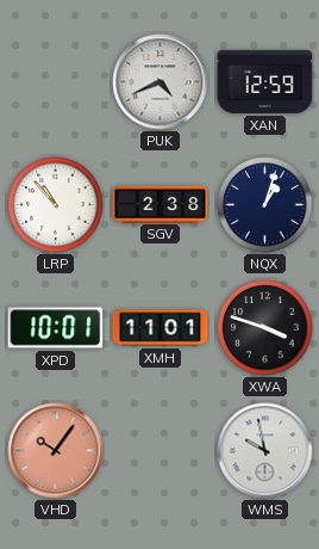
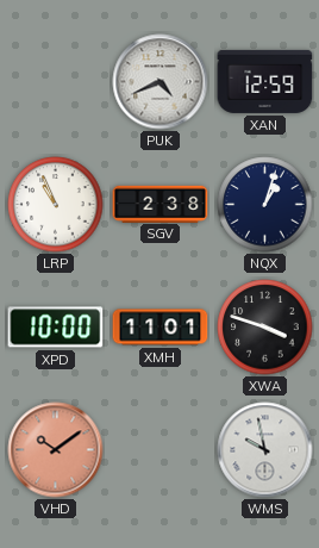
LRP: 10:53 -> 10:56
XPD: 10:01 -> 10:00
VHD: 10:06 -> 10:09
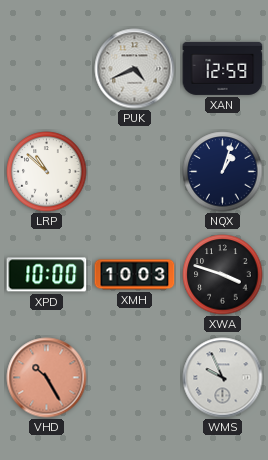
LRP: 10:56 -> 10:52
SGV: 2:38 -> none
XMH: 11:01 -> 10:03
VHD: 10:09 -> 10:25
WMS: 9:58 -> 9:56
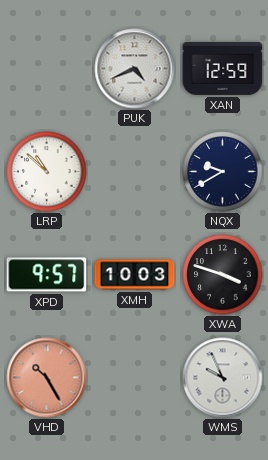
NQX: 1:03 -> 9:40
XPD: 10:00 -> 9:57
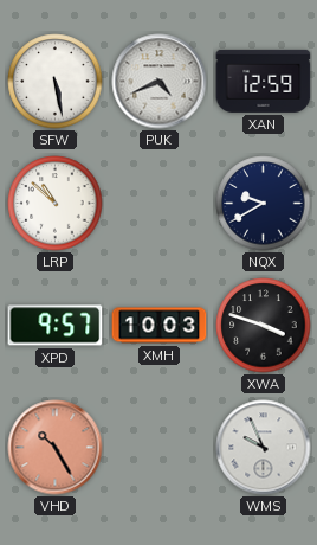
SFW: none -> 5:28
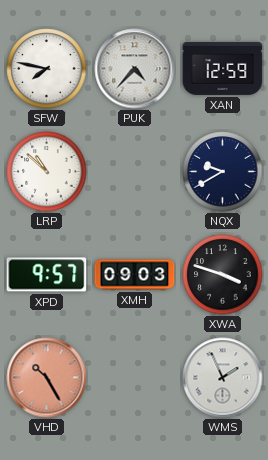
SFW: 5:28 -> 7:47
PUK: 4:41 -> 4:37
XMH: 10:03 -> 09:03
WMS: 9:56 -> 1:56
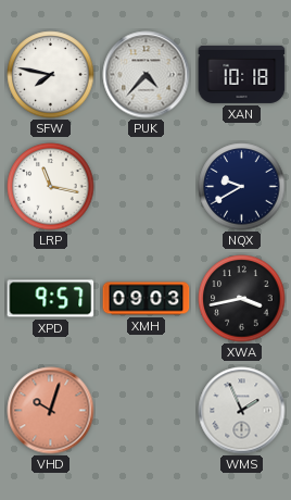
XAN: 12:59 -> 10:18
LRP: 10:52 -> 11:17
XWA: 3:48 -> 3:43
VHD: 10:25 -> 10:03
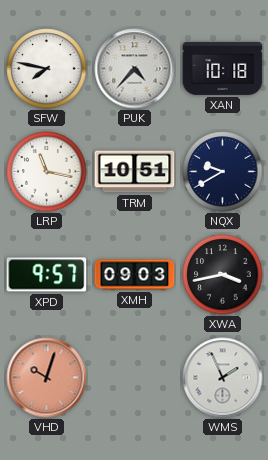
TRM: none -> 10:51
